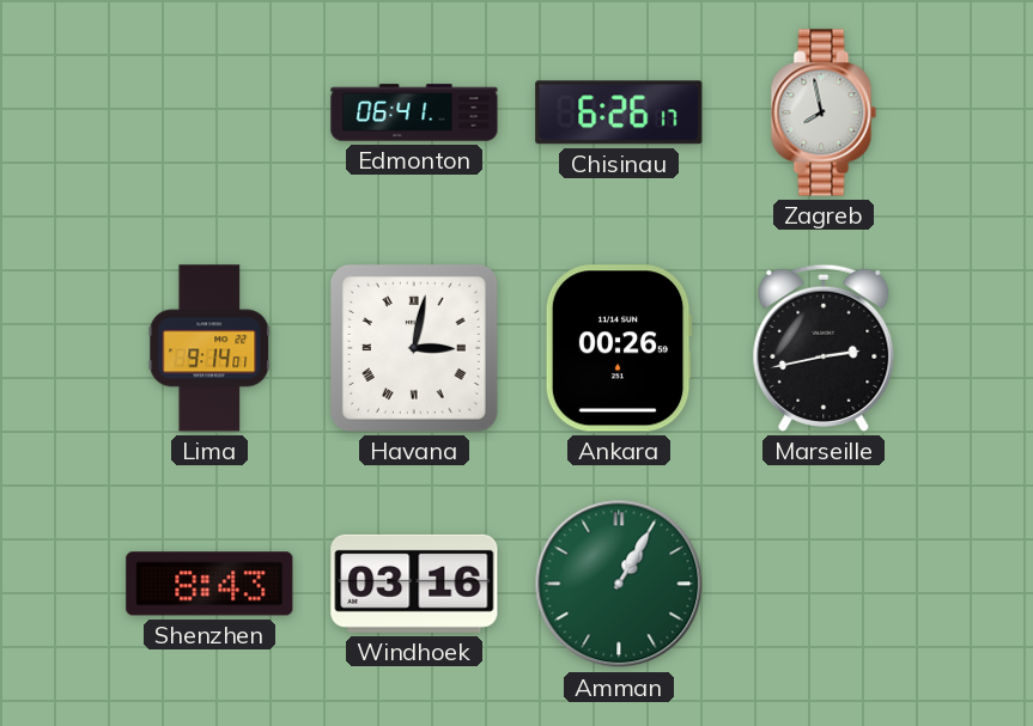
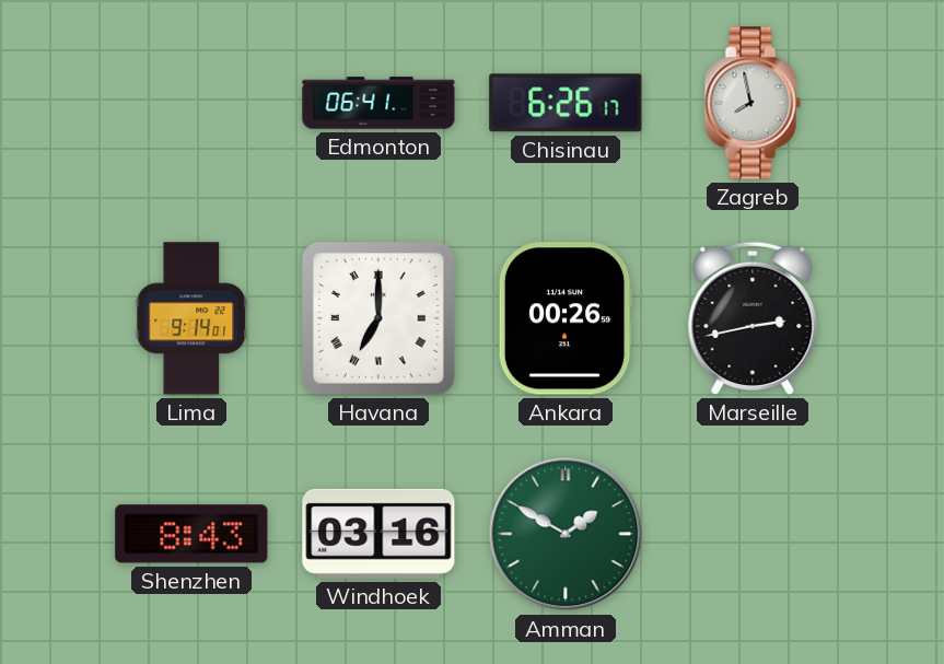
Havana: 3:02 -> 7:00
Amman: 1:05 -> 1:50
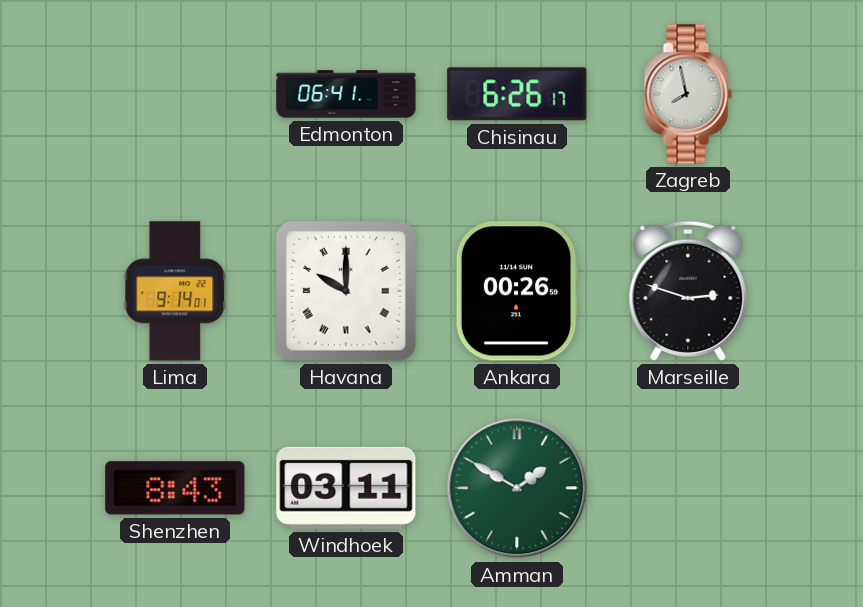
Havana: 7:00 -> 10:00
Marseille: 2:43 -> 2:48
Windhoek: 03:16 -> 03:11
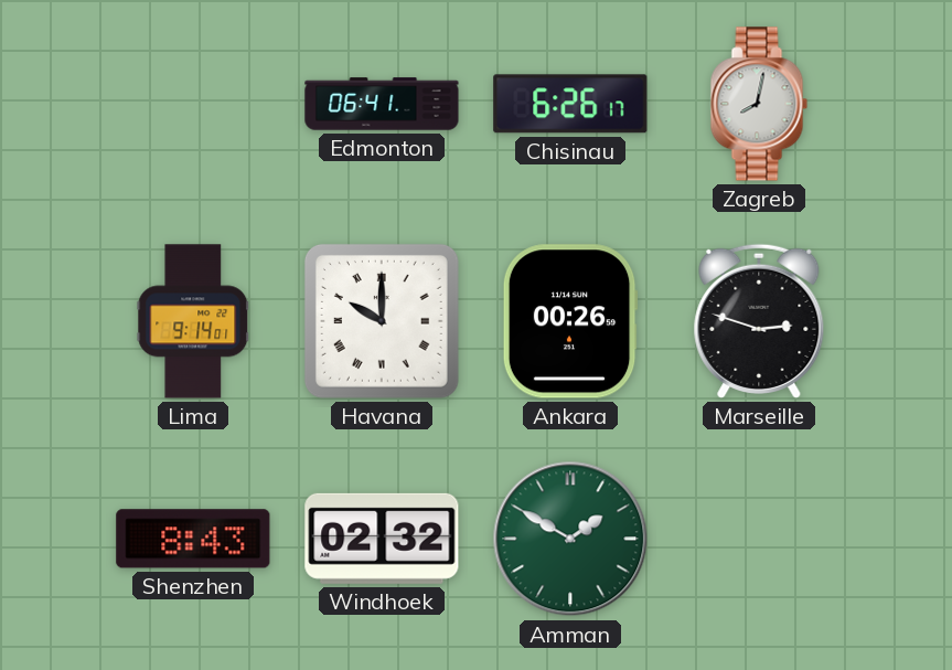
Zagreb: 7:58 -> 8:02
Windhoek: 03:11 -> 02:32
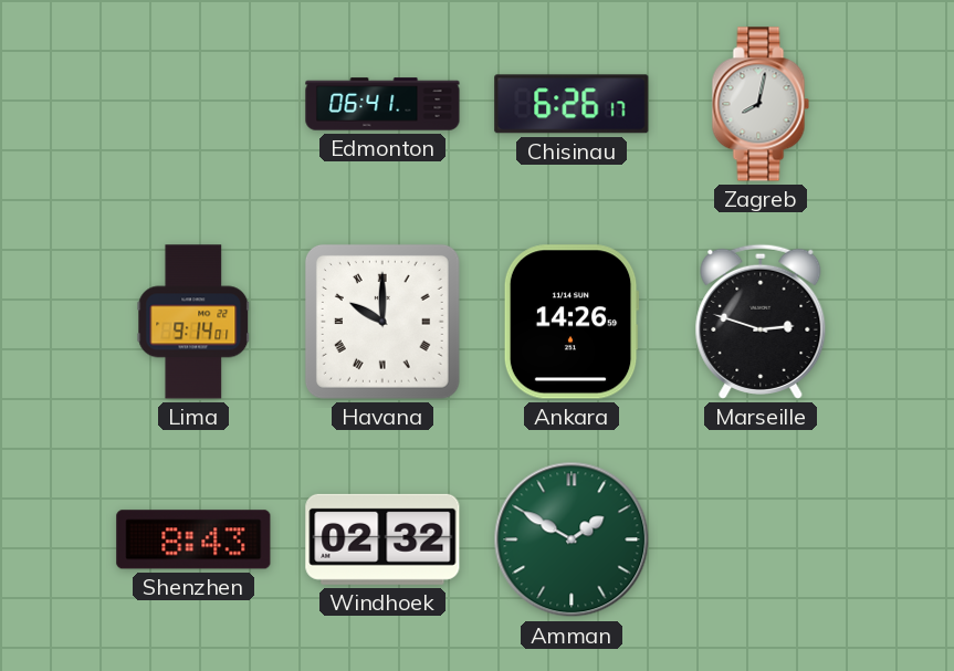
Ankara: 00:26 -> 14:26
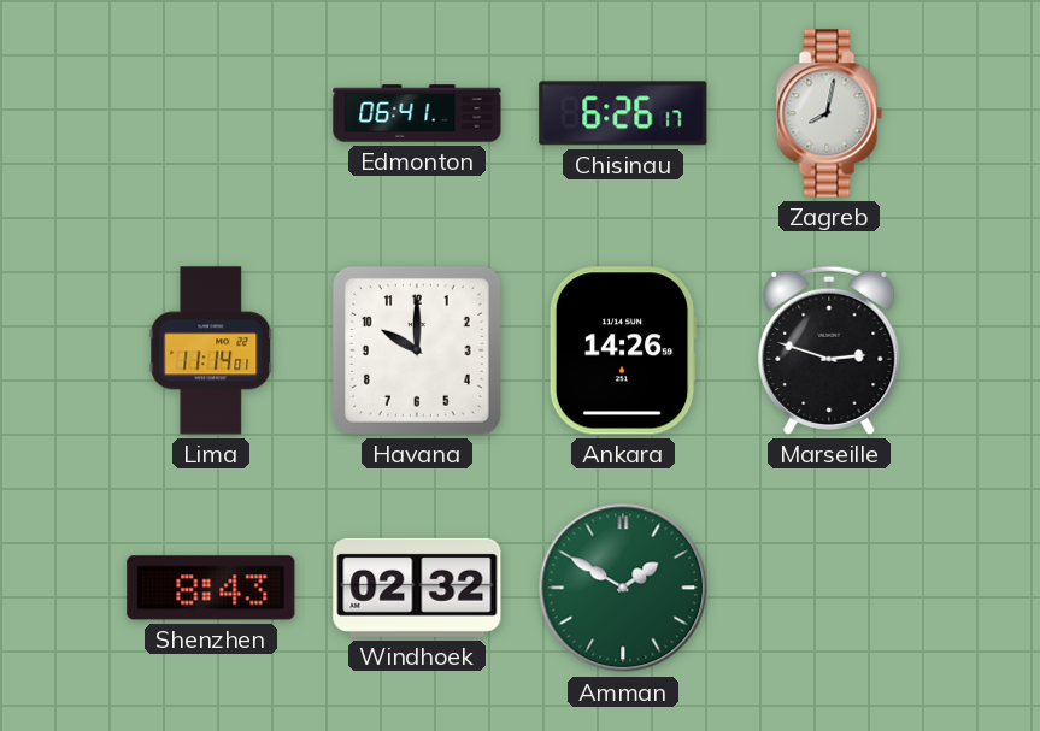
Lima: 9:14 -> 11:14
Havana numerals: Roman -> Arabic
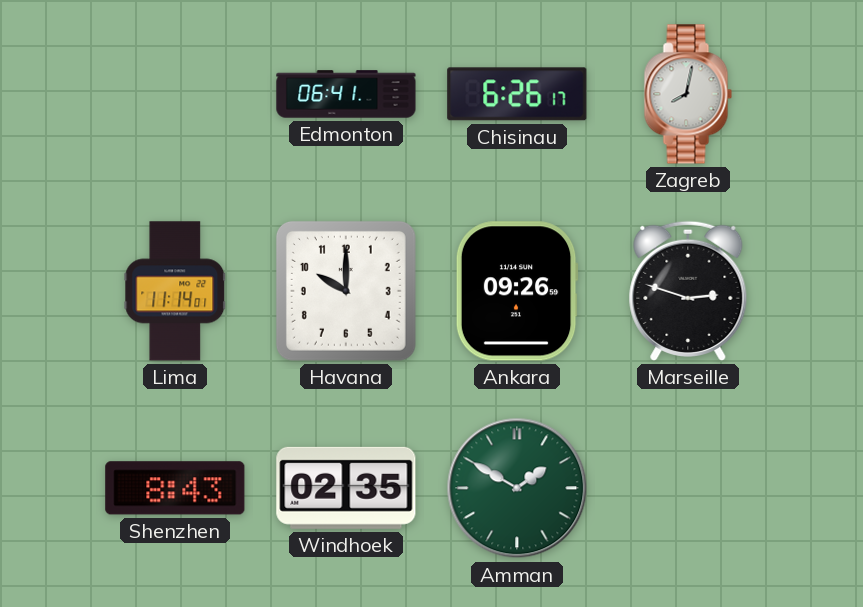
Ankara: 14:26 -> 09:26
Windhoek: 02:32 -> 02:35
